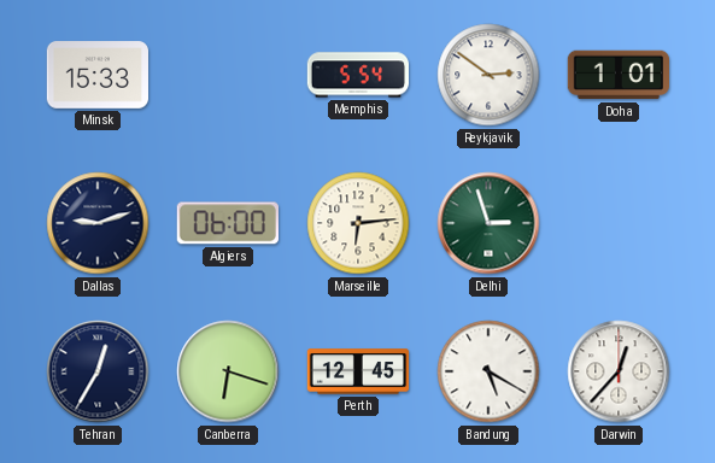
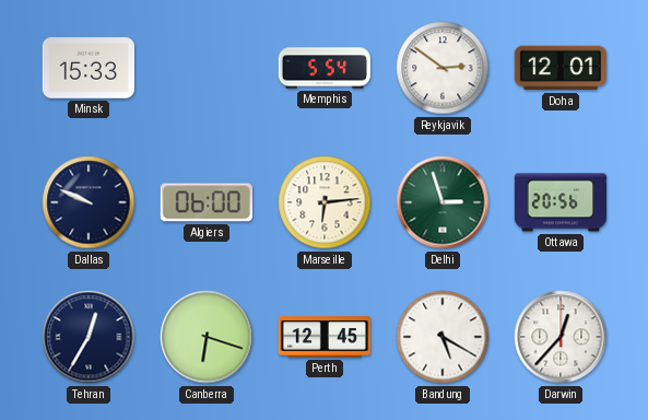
Doha: 1:01 -> 12:01
Dallas: 9:12 -> 9:49
Ottawa: none -> 20:56
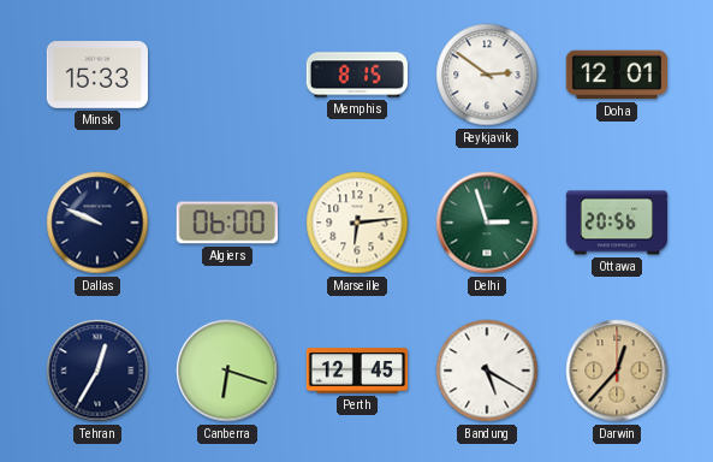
Memphis: 5:54 -> 8:15
Darwin dial: white -> champagne
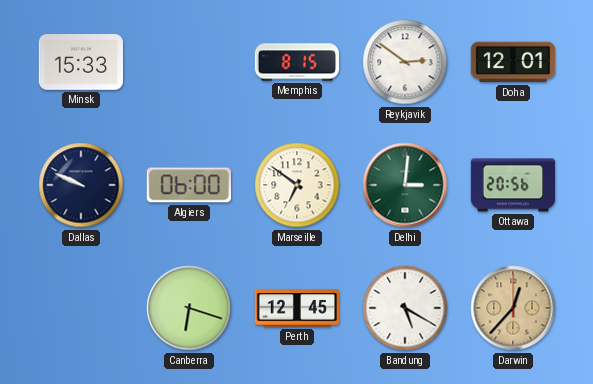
Marseille: 6:14 -> 6:51
Delhi: 2:57 -> 3:01
Tehran: 12:35 -> none
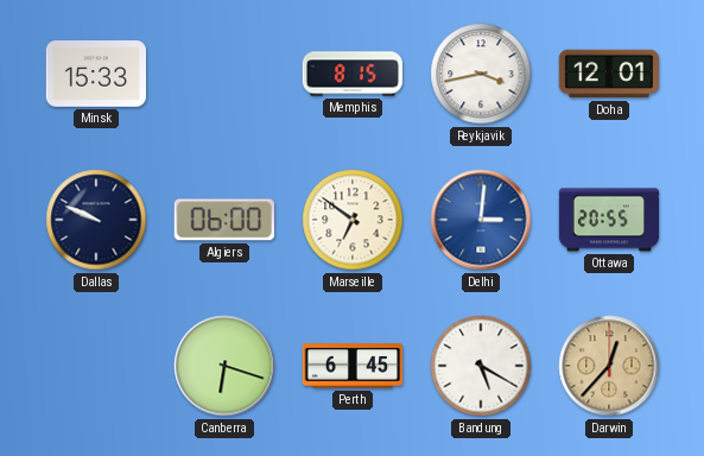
Reykjavik: 2:51 -> 3:43
Delhi dial: green -> blue
Ottawa: 20:56 -> 20:55
Perth: 12:45 -> 6:45
